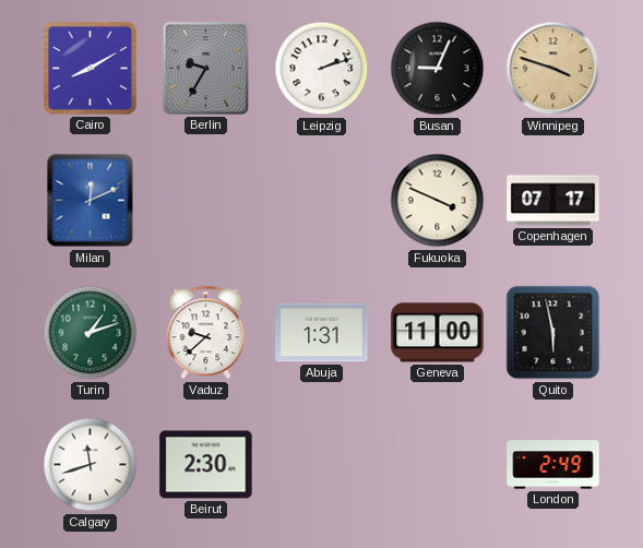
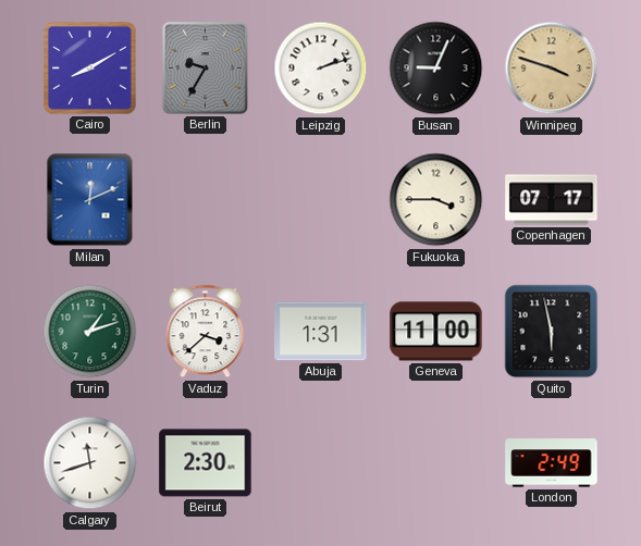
Fukuoka: 3:49 -> 3:45
Vaduz: 9:38 -> 3:38
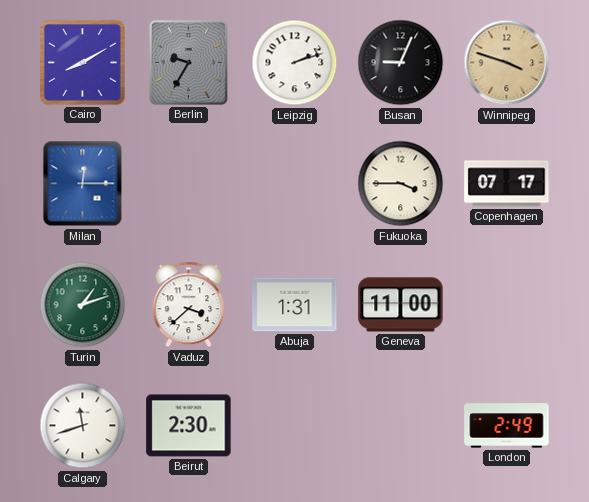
Milan: 12:11 -> 12:15
Quito: 5:58 -> none
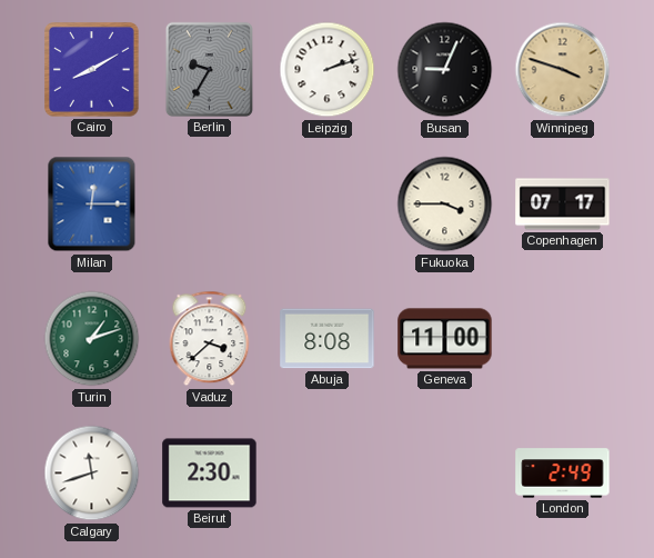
Abuja: 1:31 -> 8:08
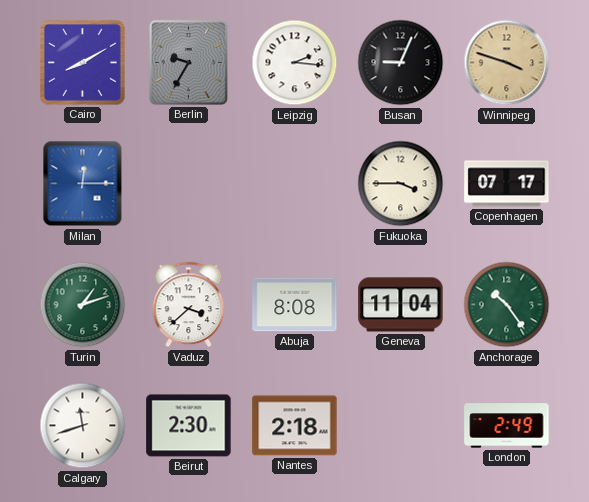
Leipzig: 2:12 -> 2:16
Geneva: 11:00 -> 11:04
Anchorage: none -> 10:24
Nantes: none -> 2:18
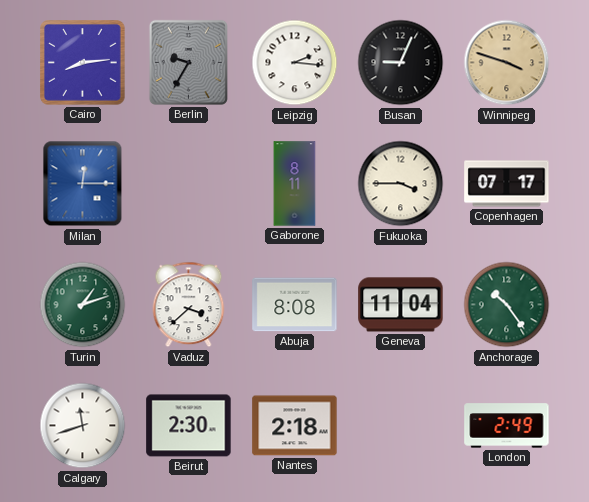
Cairo: 8:10 -> 8:14
Gaborone: none -> 8:11
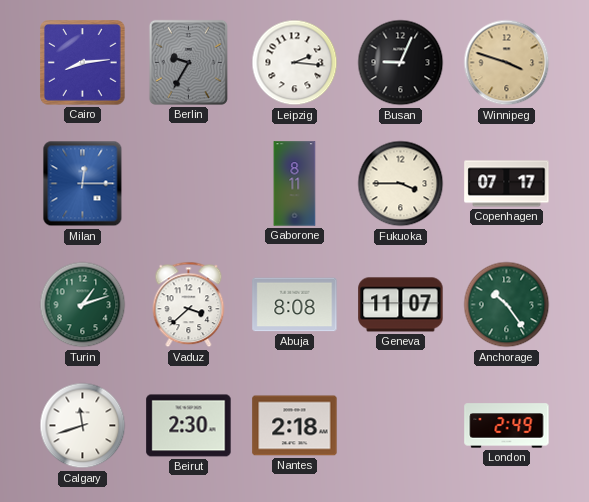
Geneva: 11:04 -> 11:07
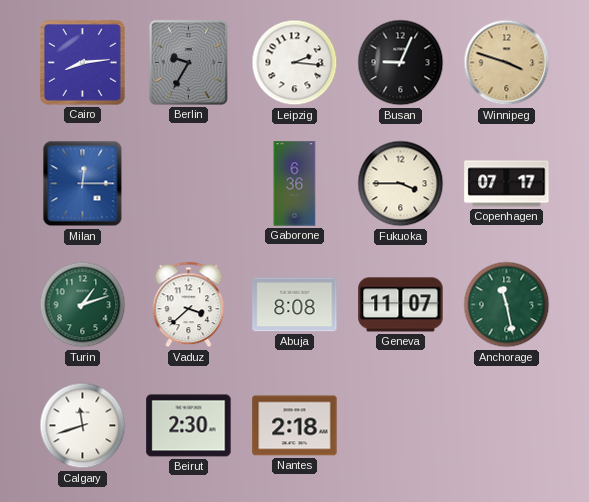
Gaborone: 8:11 -> 6:36
Anchorage: 10:24 -> 11:28
London: 2:49 -> none
